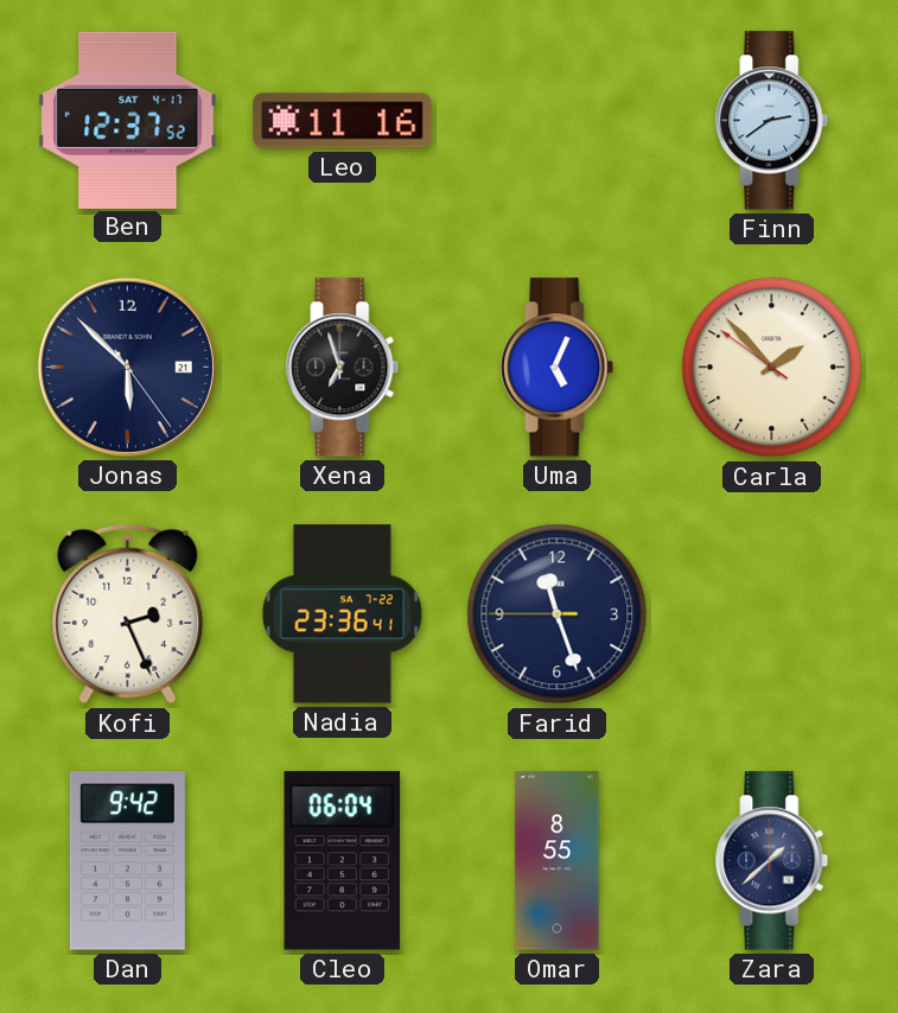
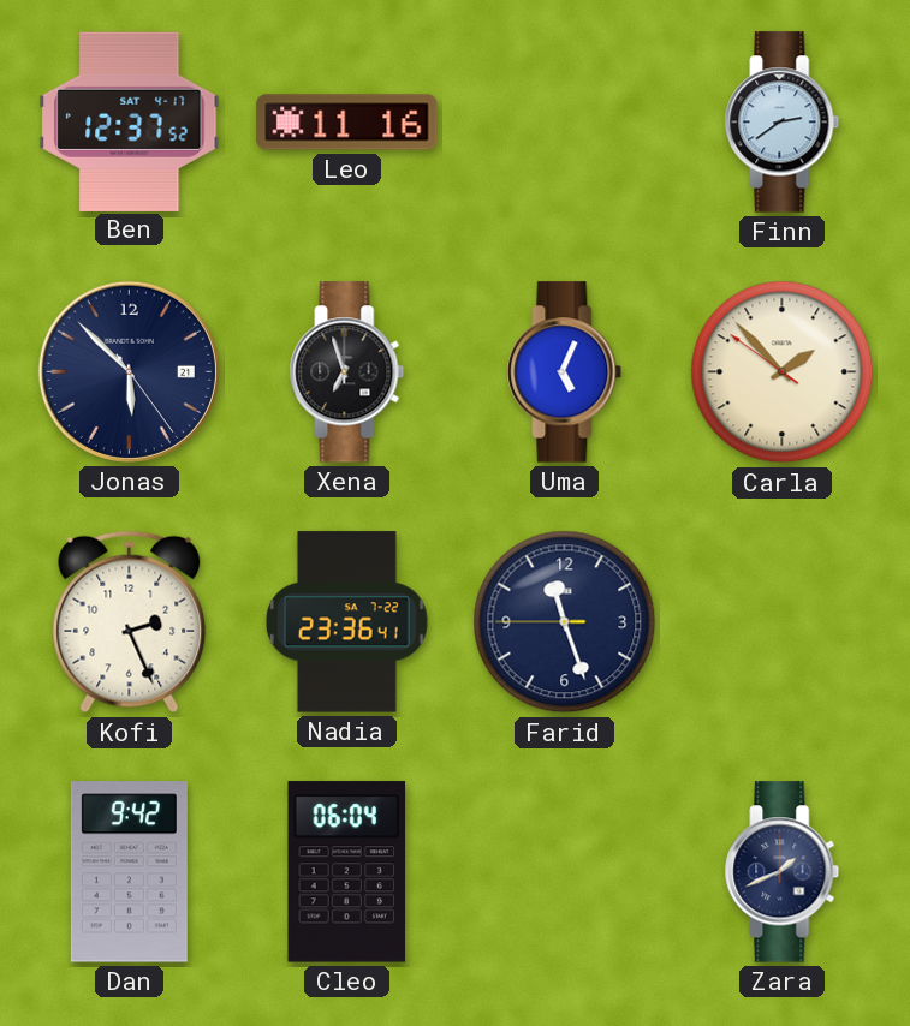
Omar: 8:55 -> none
Zara: 1:38 -> 1:41
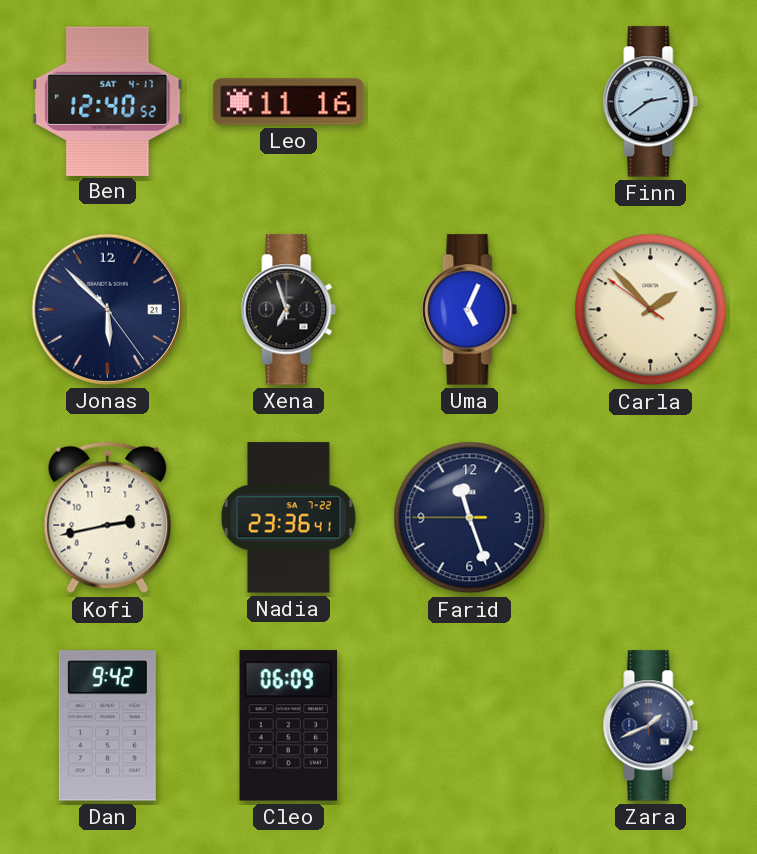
Ben: 12:37 -> 12:40
Kofi: 2:26 -> 2:43
Cleo: 06:04 -> 06:09
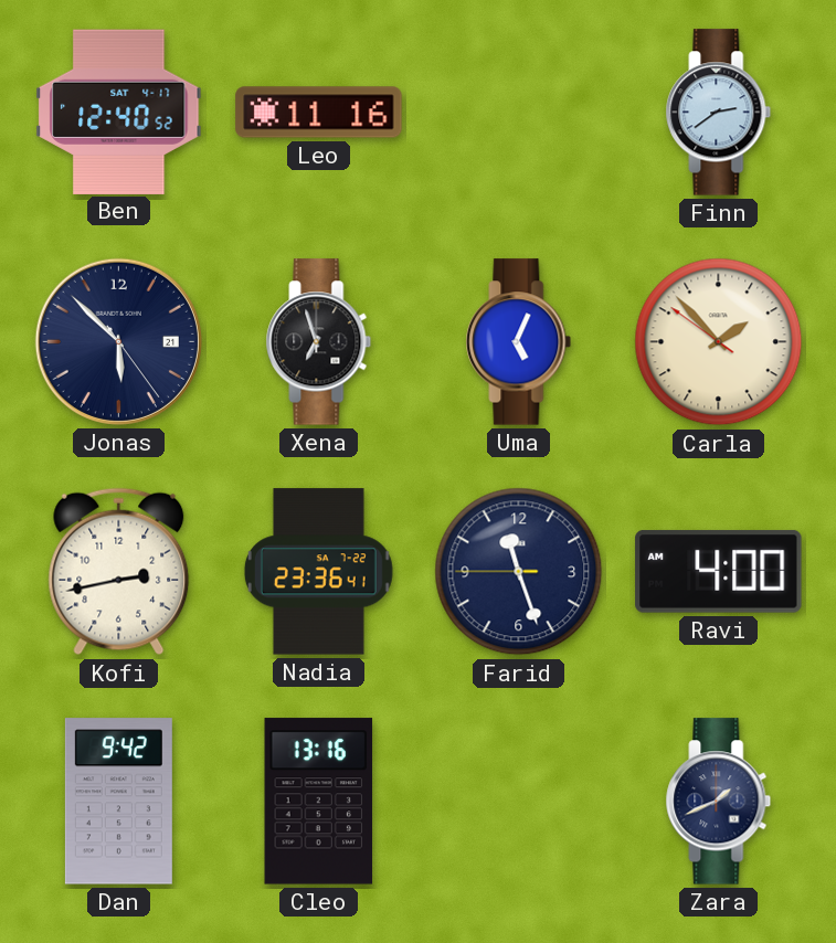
Ravi: none -> 4:00
Cleo: 06:09 -> 13:16
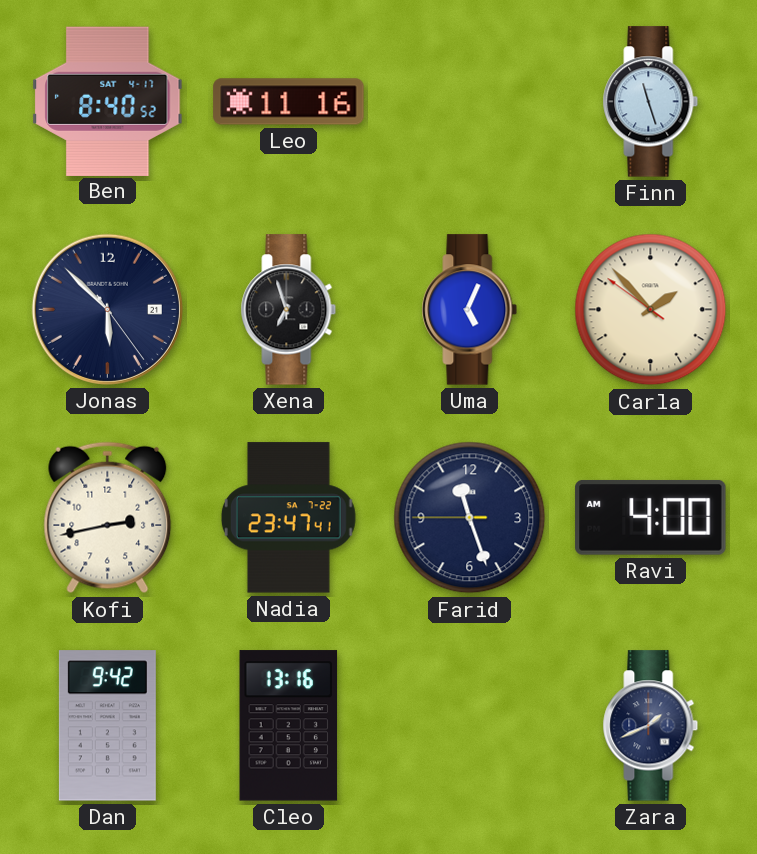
Ben: 12:40 -> 8:40
Finn: 2:39 -> 11:27
Nadia: 23:36 -> 23:47
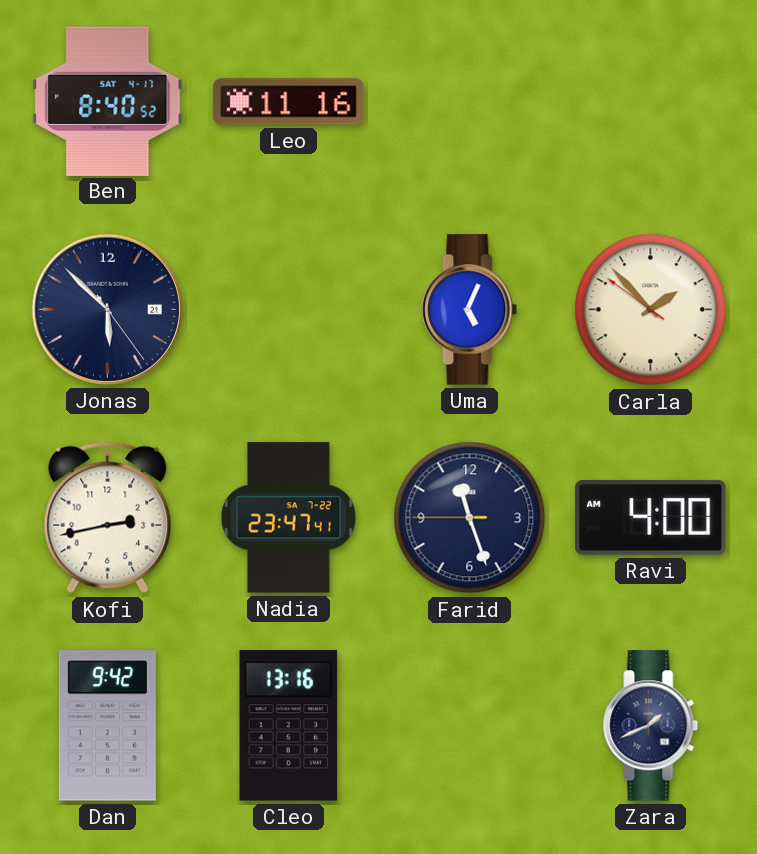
Finn: 11:27 -> none
Xena: 6:57 -> none
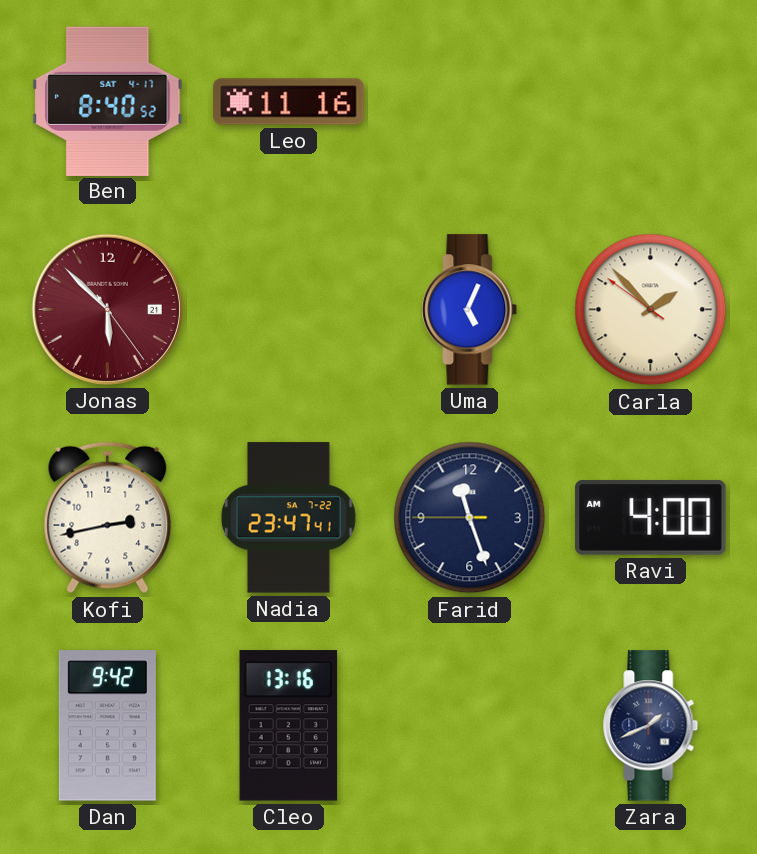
Jonas dial: navy -> burgundy
